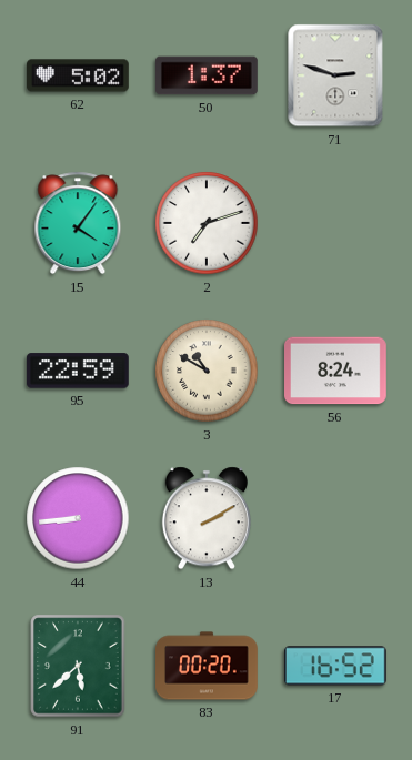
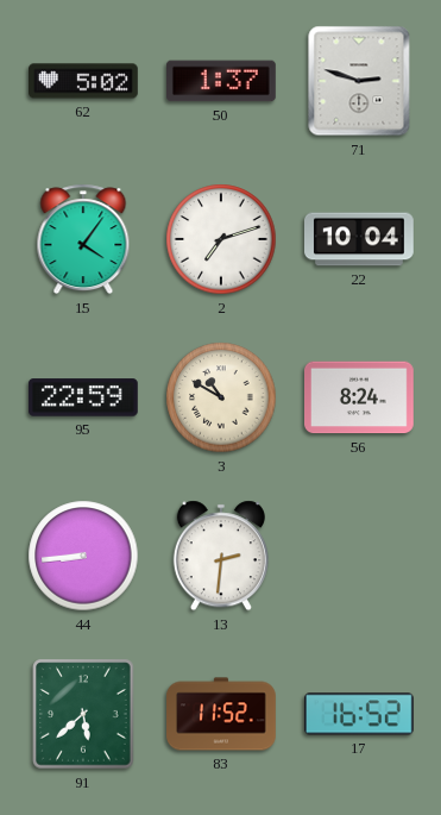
22: none -> 10:04
13: 2:10 -> 2:31
83: 00:20 -> 11:52
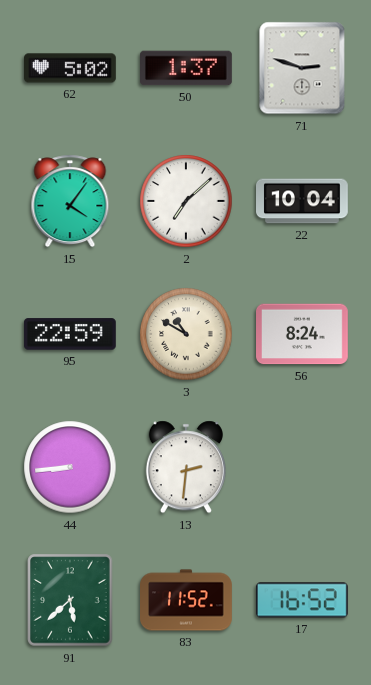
2: 7:12 -> 7:08
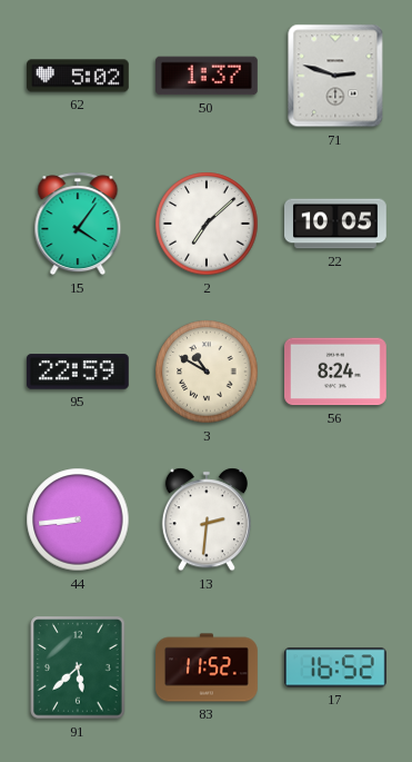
22: 10:04 -> 10:05
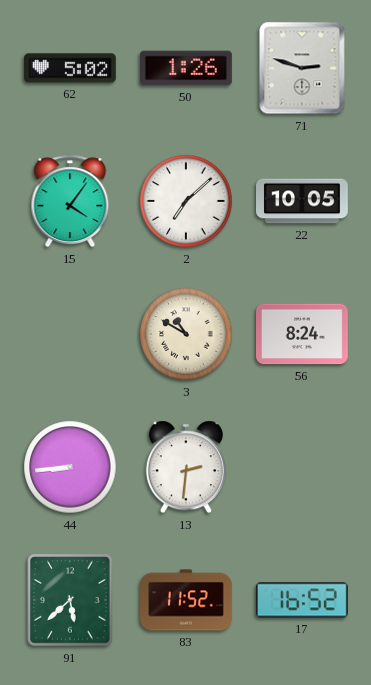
50: 1:37 -> 1:26
95: 22:59 -> none
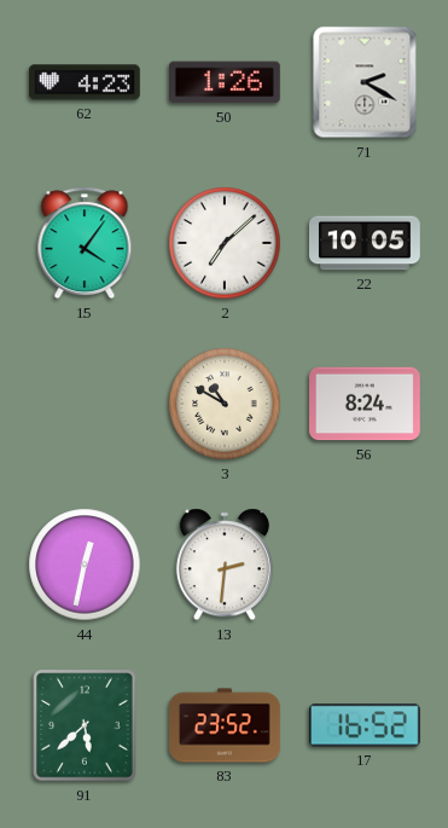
62: 5:02 -> 4:23
71: 2:48 -> 2:20
44: 8:44 -> 12:32
83: 11:52 -> 23:52
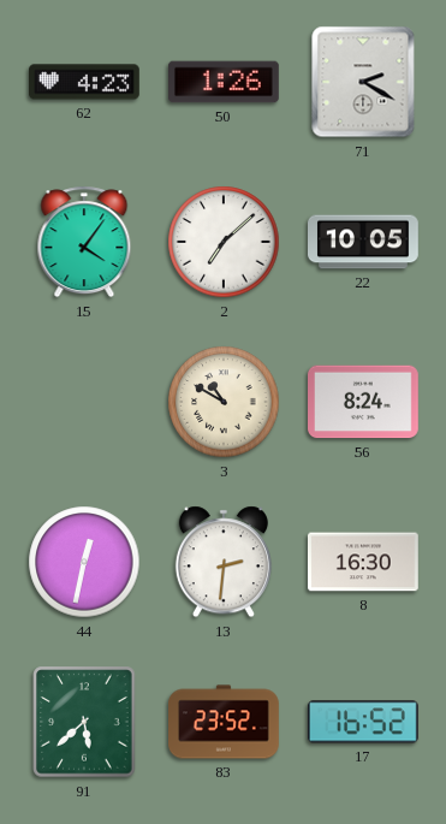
8: none -> 16:30
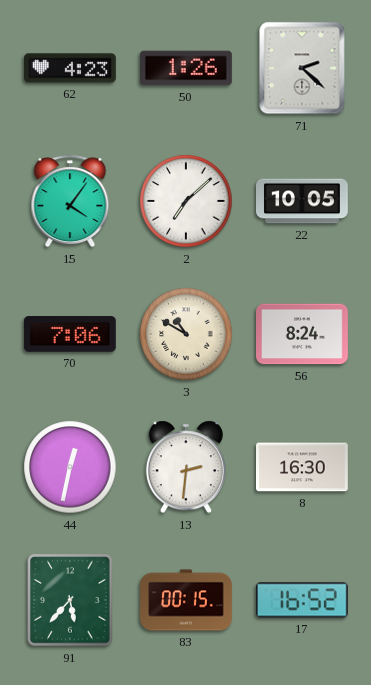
71: 2:20 -> 2:22
70: none -> 7:06
91: 5:38 -> 5:37
83: 23:52 -> 00:15
